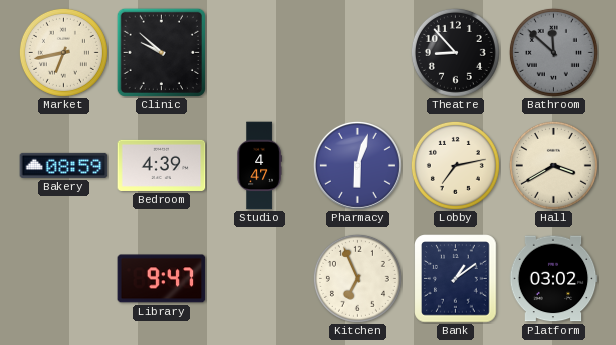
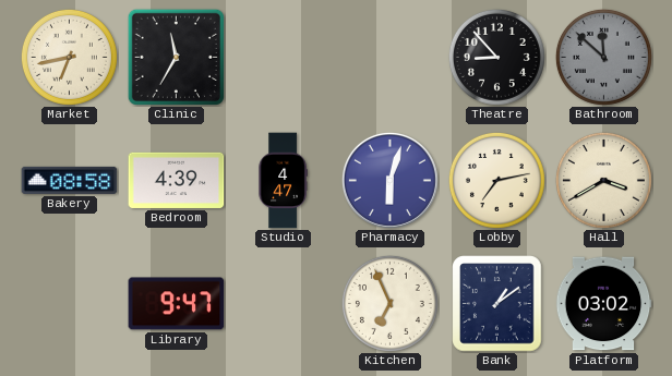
Clinic: 9:52 -> 11:35
Bakery: 08:59 -> 08:58
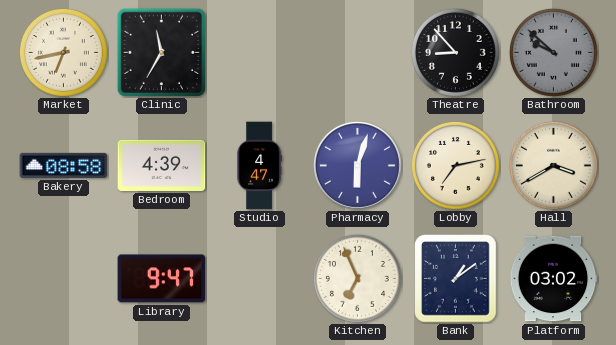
Bathroom: 11:52 -> 9:52
